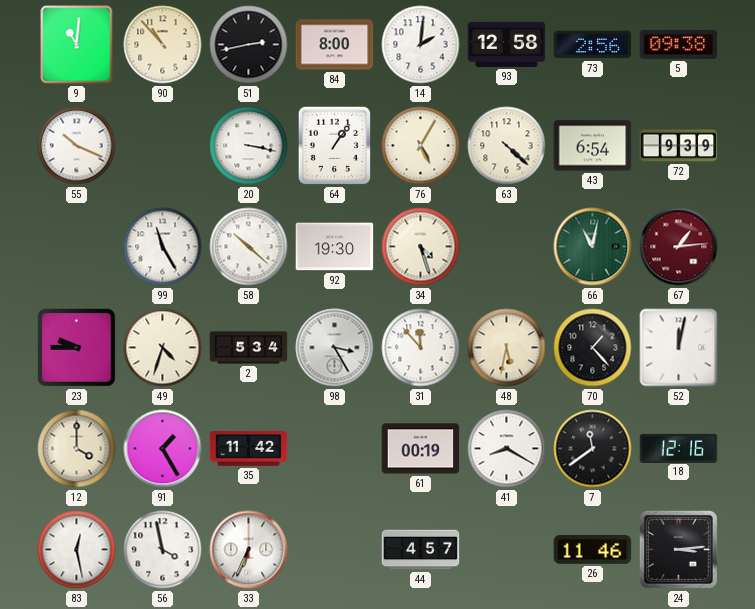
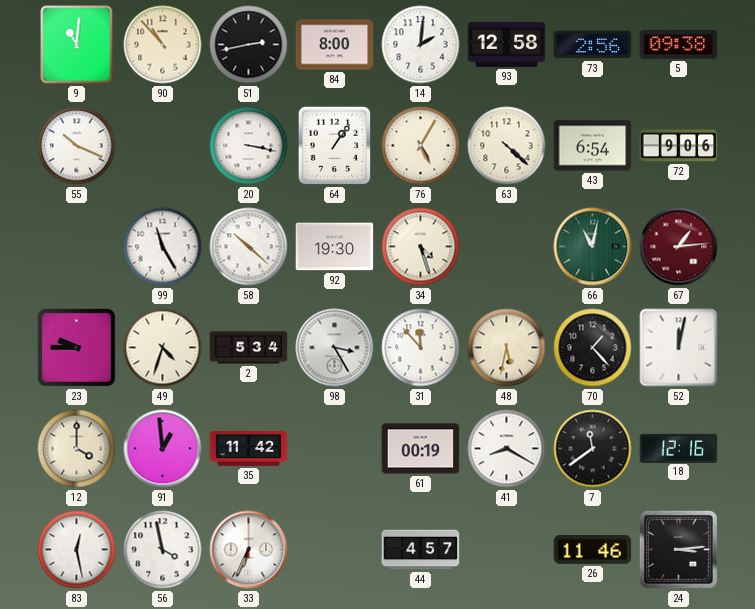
72: 9:39 -> 9:06
91: 1:25 -> 12:59
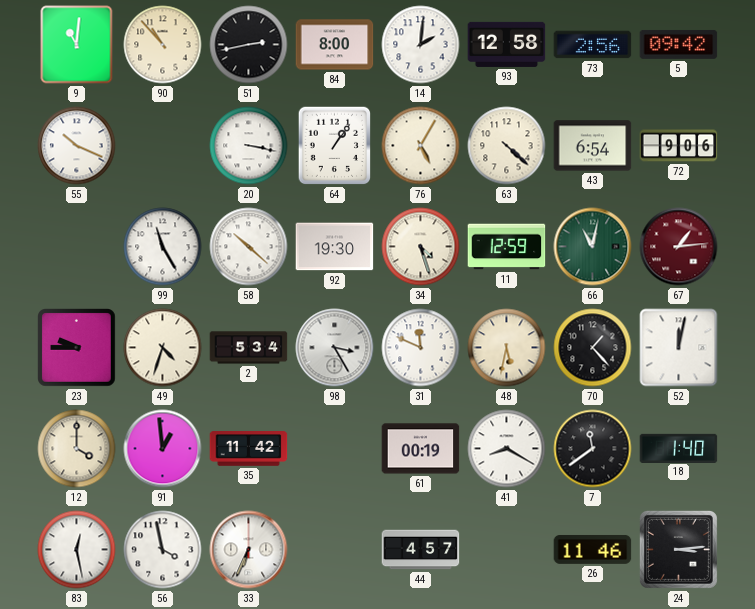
5: 09:38 -> 09:42
11: none -> 12:59
31: 11:53 -> 11:49
18: 12:16 -> 1:40
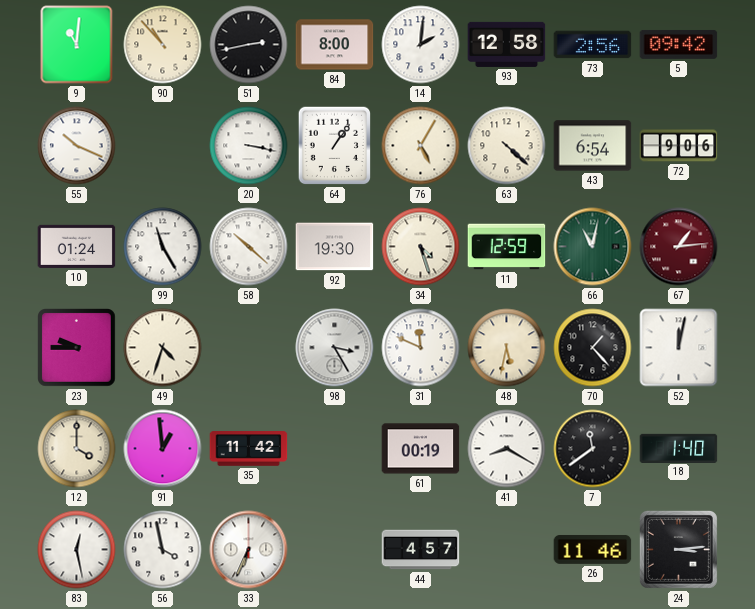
10: none -> 01:24
2: 5:34 -> none
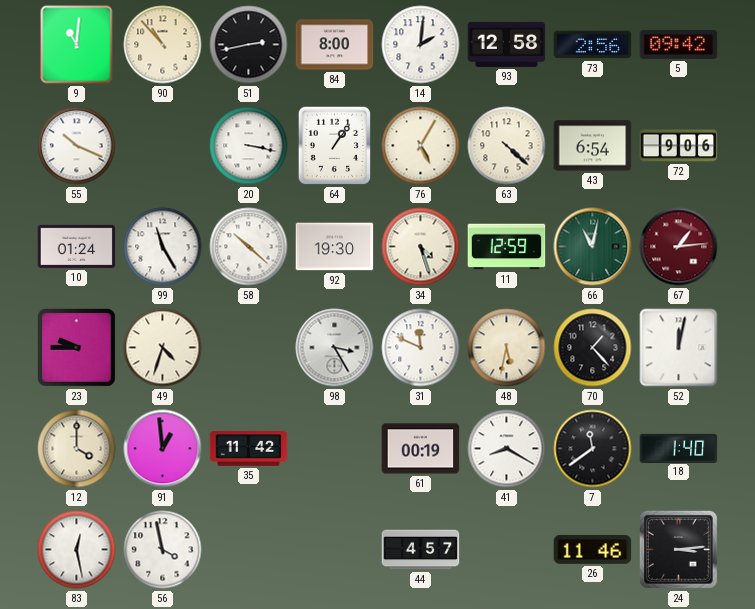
33: 6:34 -> none
